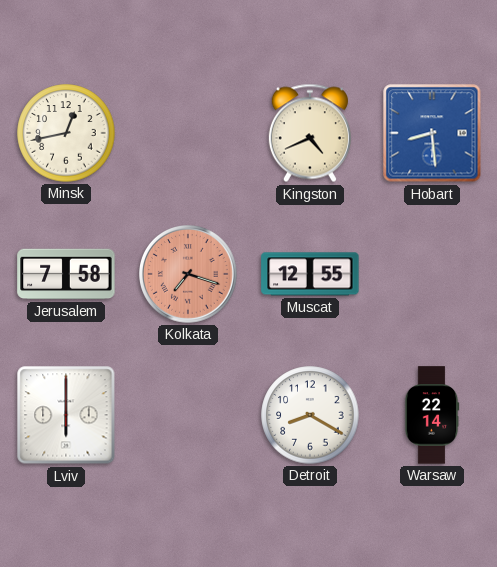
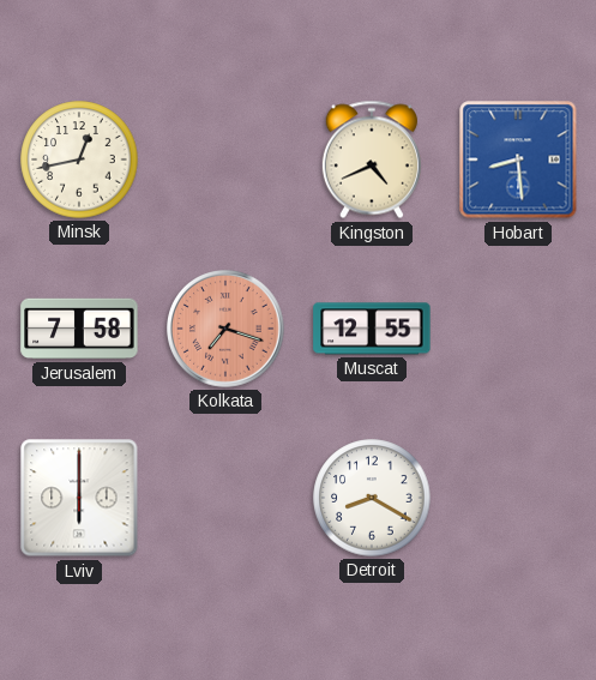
Warsaw: 22:14 -> none
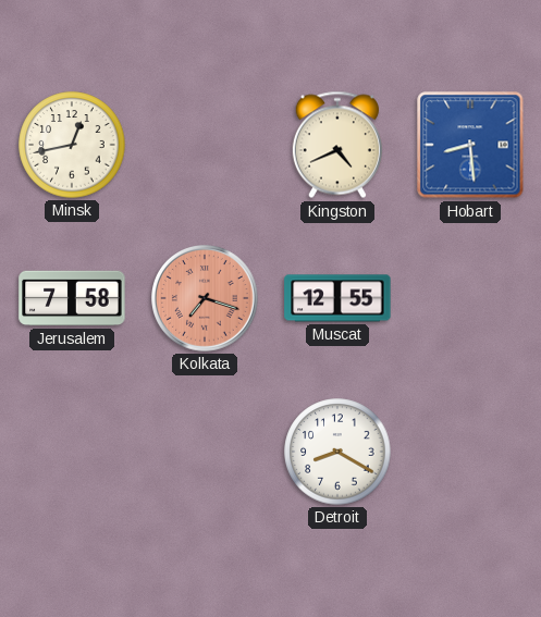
Lviv: 6:00 -> none
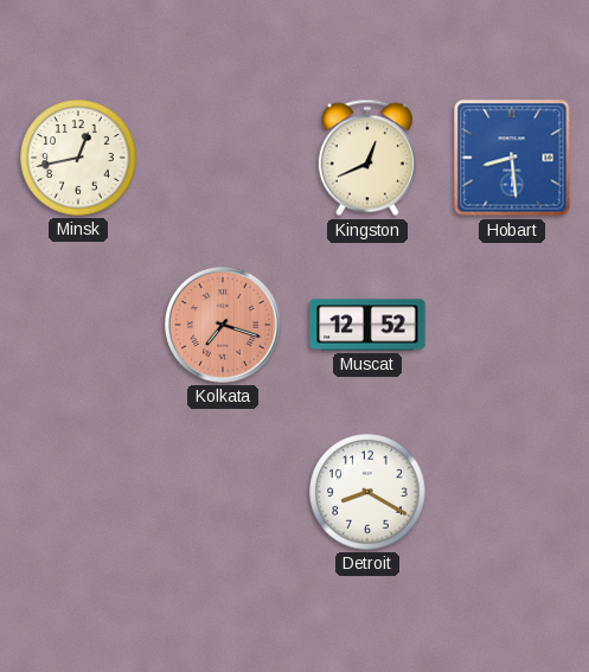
Kingston: 4:41 -> 12:41
Jerusalem: 7:58 -> none
Muscat: 12:55 -> 12:52
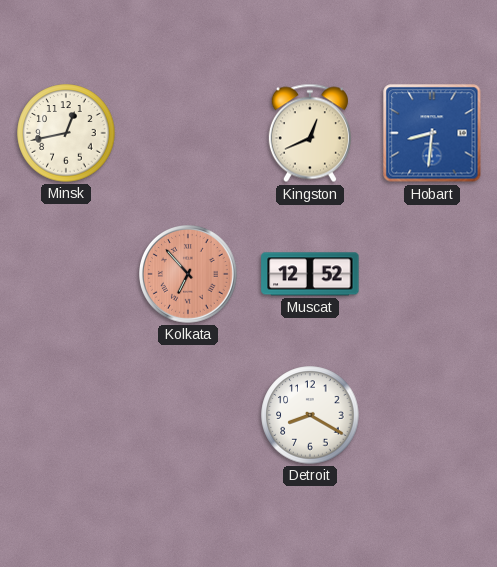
Hobart: 8:29 -> 8:31
Kolkata: 7:18 -> 6:53
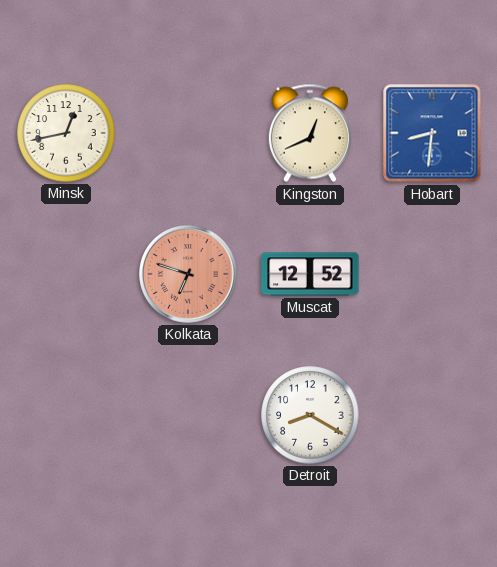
Kolkata: 6:53 -> 6:48
